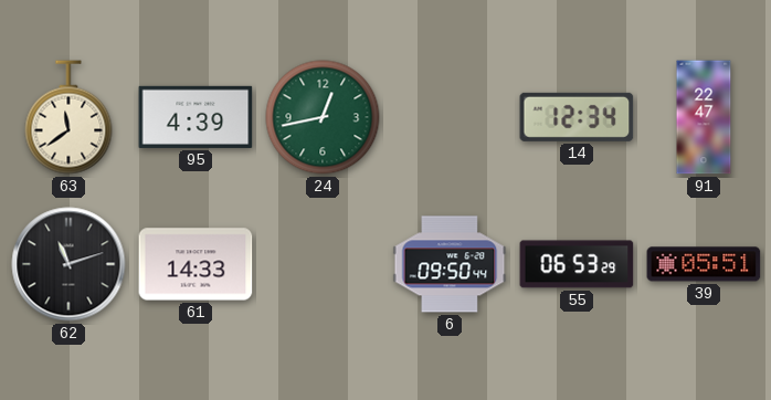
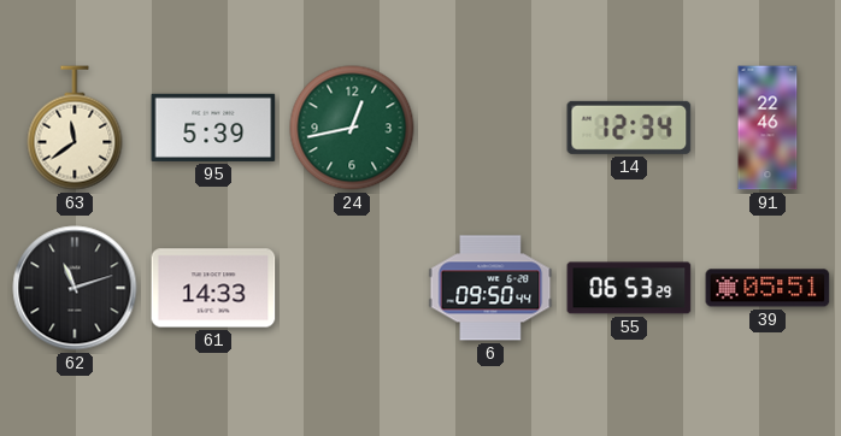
95: 4:39 -> 5:39
91: 22:47 -> 22:46
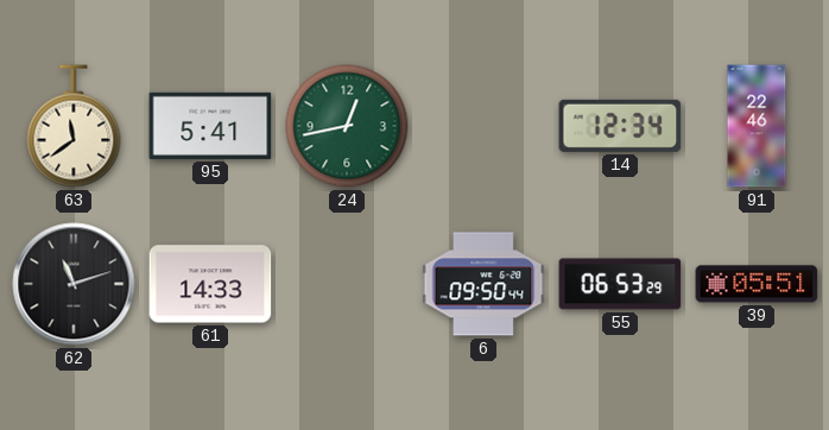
95: 5:39 -> 5:41
